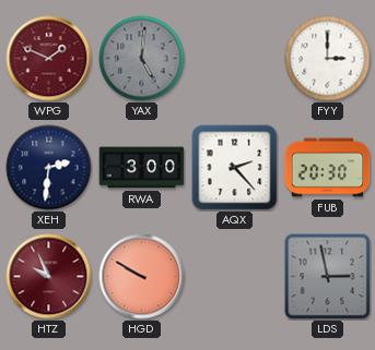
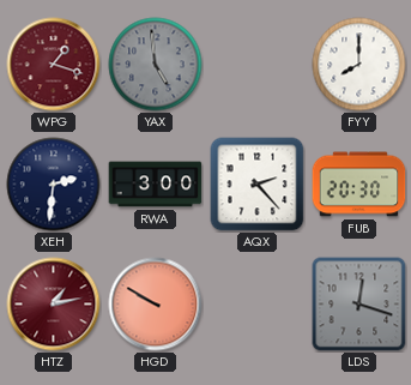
WPG: 1:49 -> 1:18
YAX: 5:01 -> 4:59
FYY: 3:00 -> 8:00
HTZ: 9:56 -> 1:13
LDS: 2:58 -> 12:18
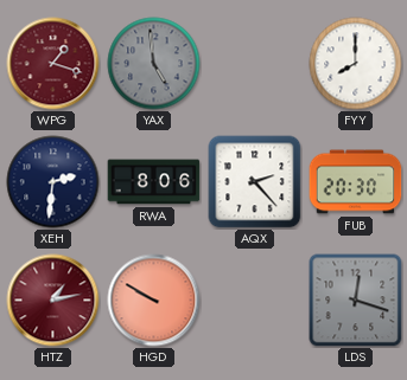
RWA: 3:00 -> 8:06
